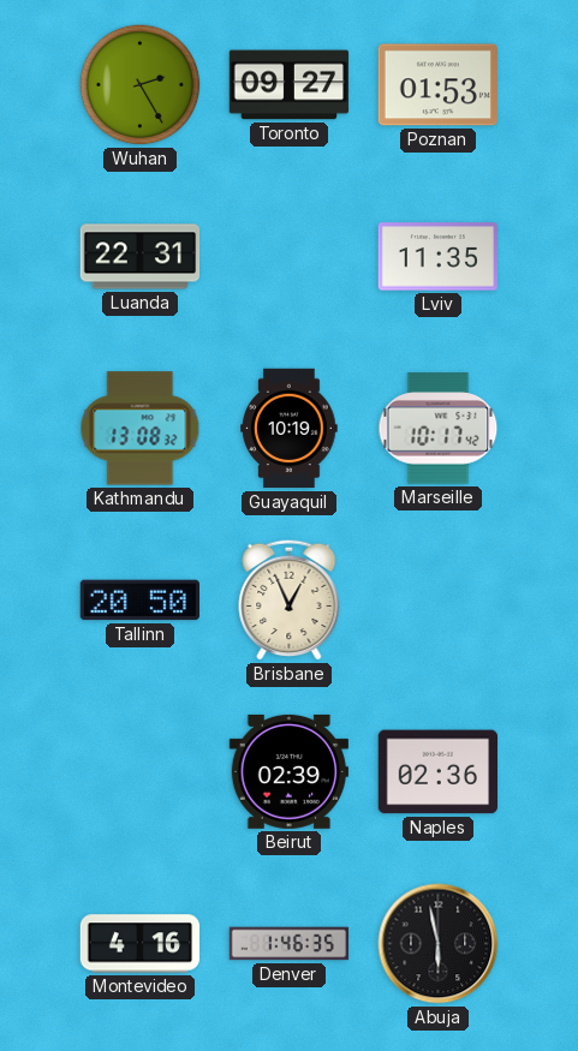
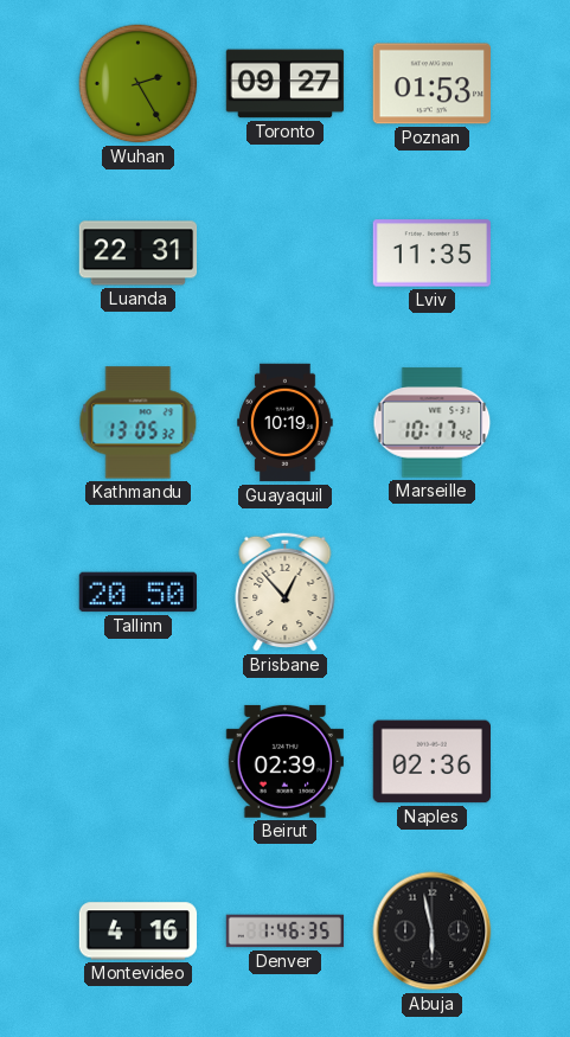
Kathmandu: 13:08 -> 13:05
Brisbane: 12:56 -> 12:53
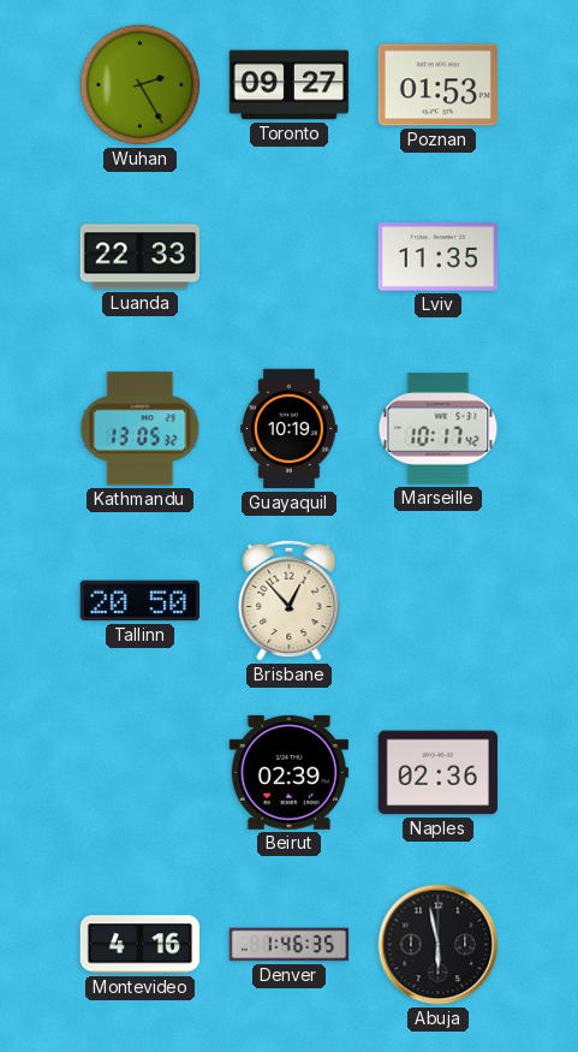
Luanda: 22:31 -> 22:33
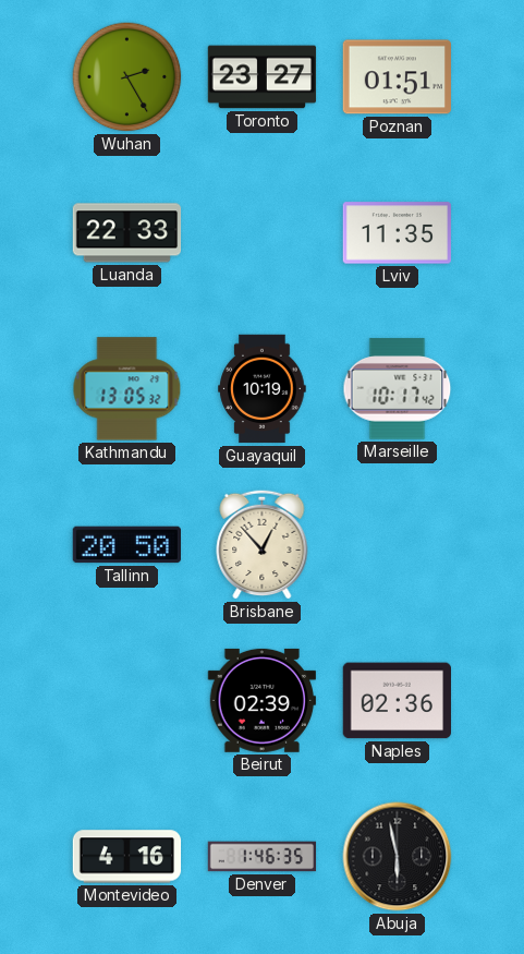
Toronto: 09:27 -> 23:27
Poznan: 01:53 -> 01:51
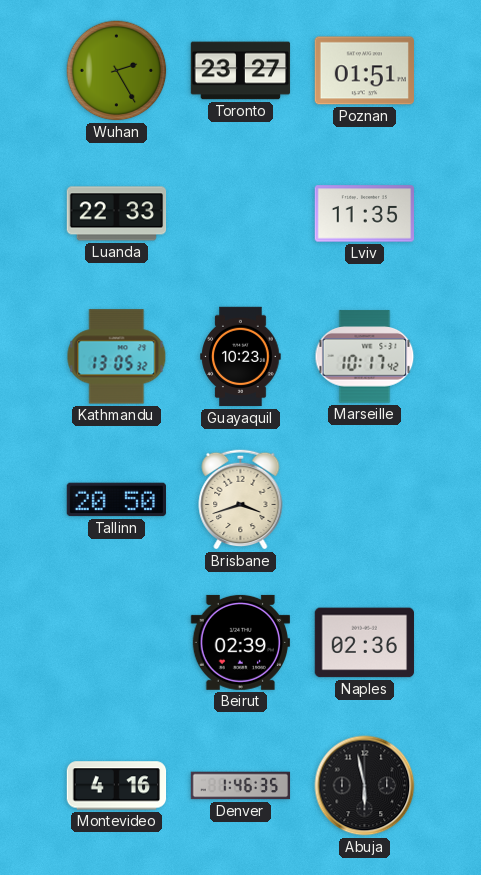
Guayaquil: 10:19 -> 10:23
Brisbane: 12:53 -> 3:42
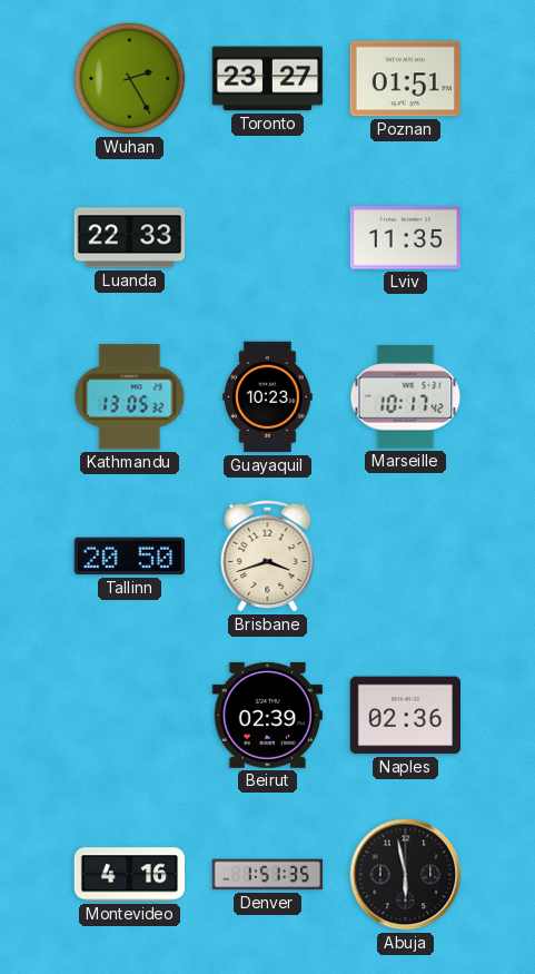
Denver: 1:46 -> 1:51
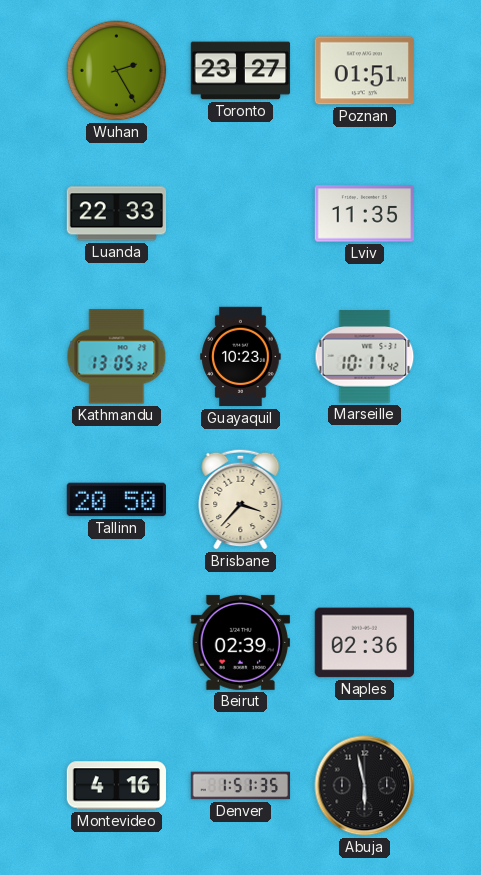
Brisbane: 3:42 -> 3:37
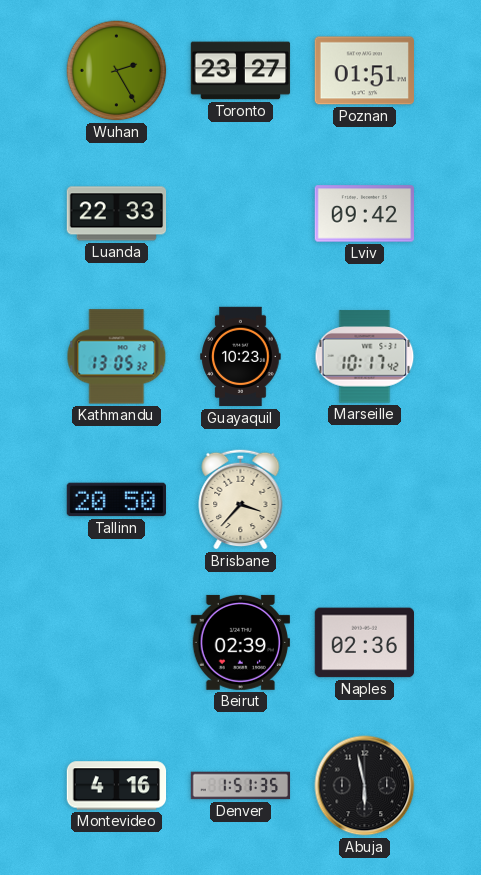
Lviv: 11:35 -> 09:42
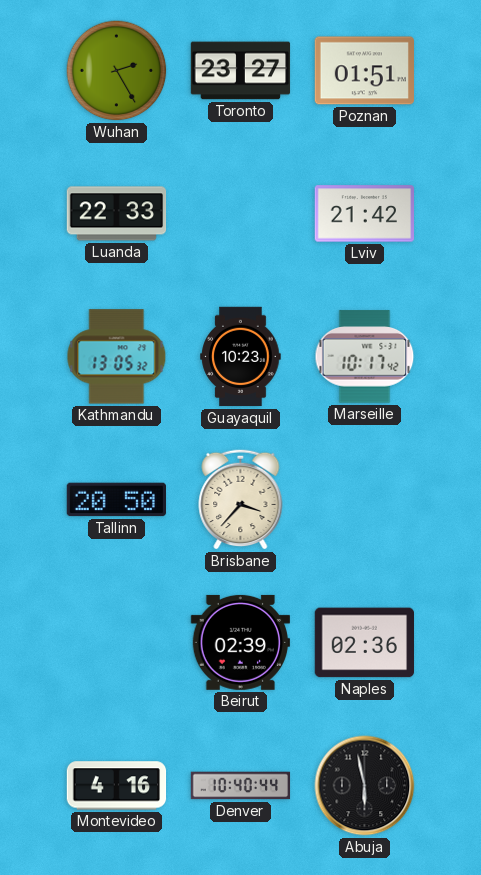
Lviv: 09:42 -> 21:42
Denver: 1:51 -> 10:40
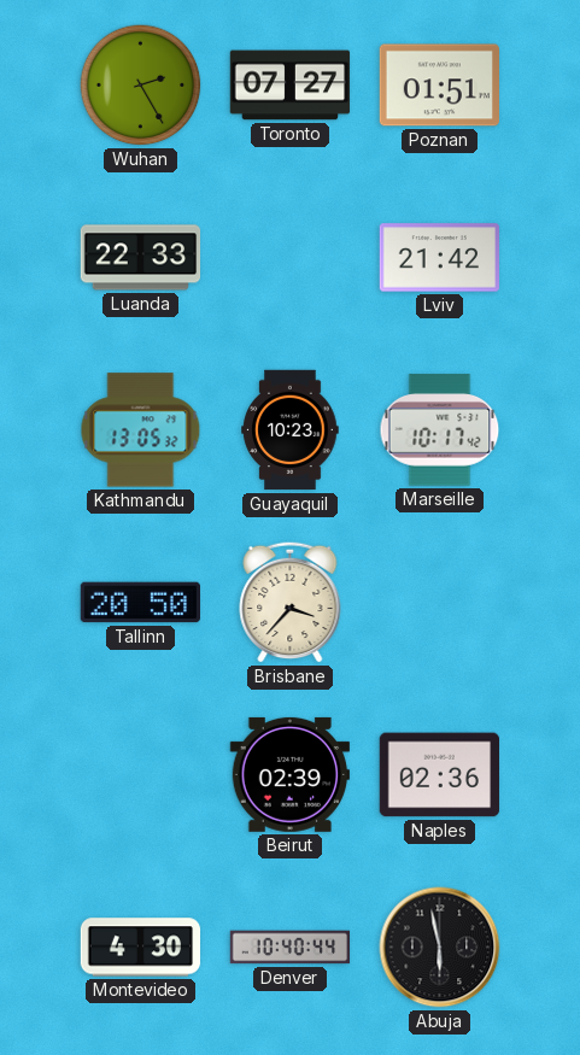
Toronto: 23:27 -> 07:27
Montevideo: 4:16 -> 4:30
